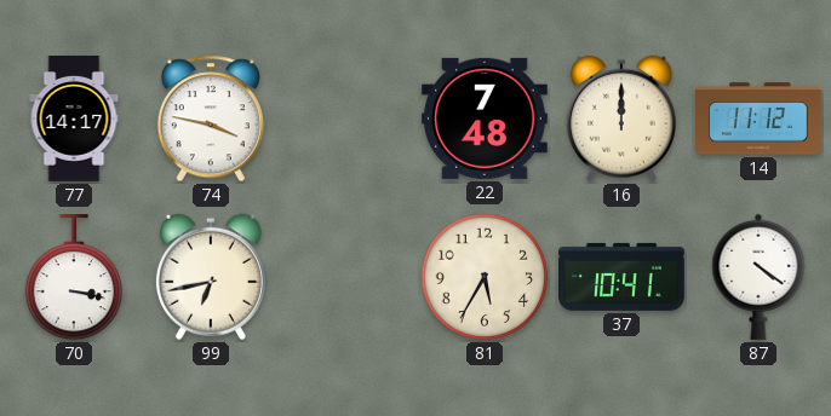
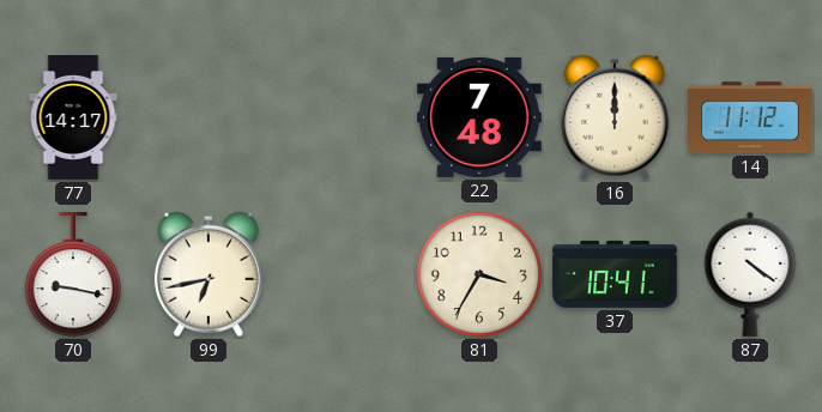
74: 3:47 -> none
70: 3:17 -> 9:17
81: 5:35 -> 3:35
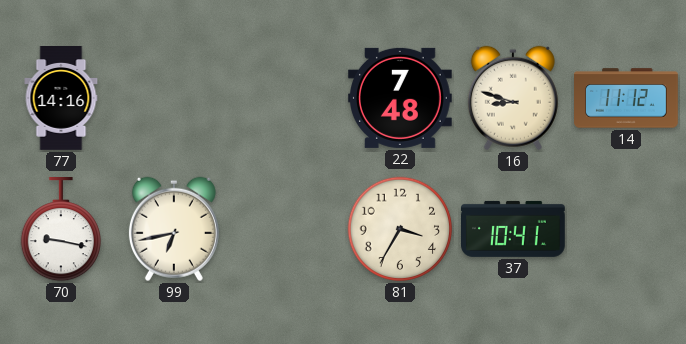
77: 14:17 -> 14:16
16: 12:00 -> 8:48
87: 4:21 -> none
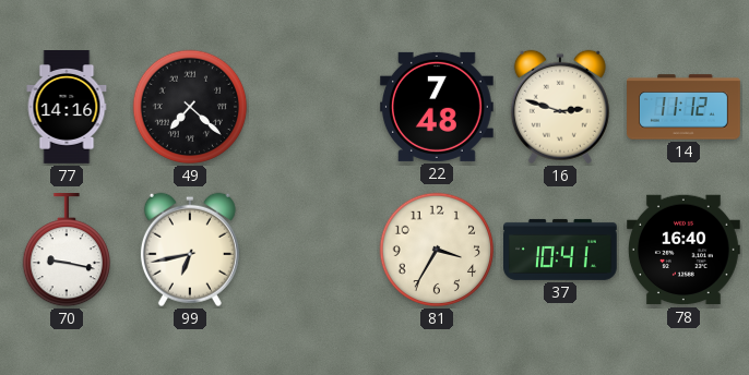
49: none -> 7:22
16: 8:48 -> 2:48
78: none -> 16:40
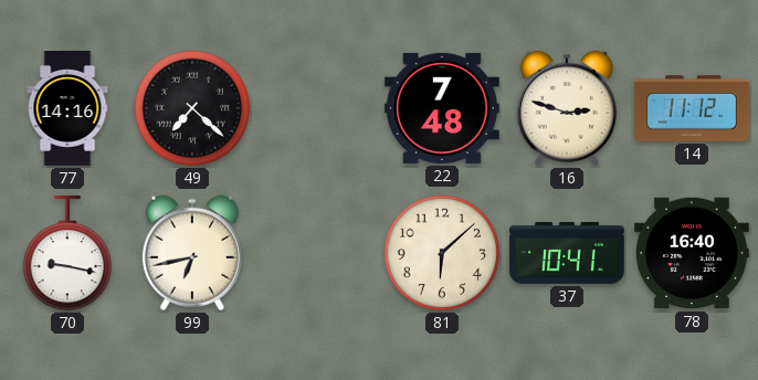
81: 3:35 -> 6:08
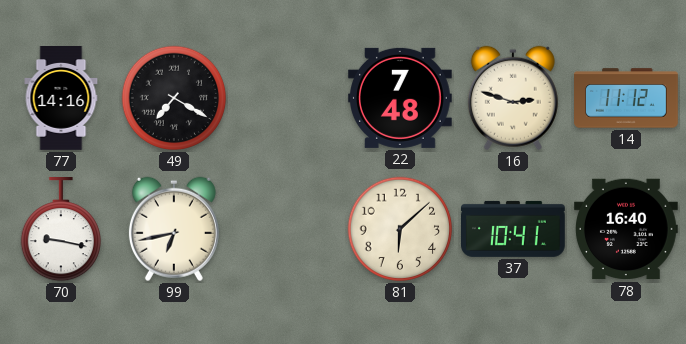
49: 7:22 -> 7:20
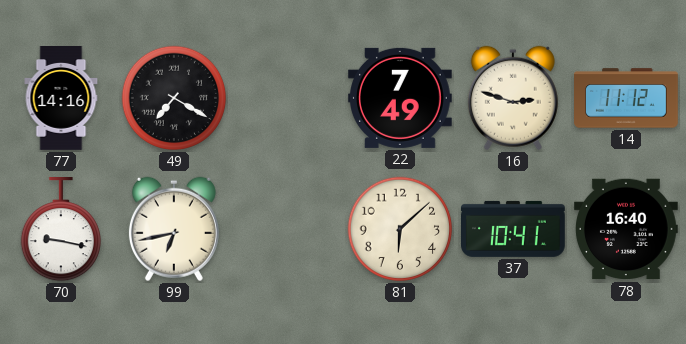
22: 7:48 -> 7:49
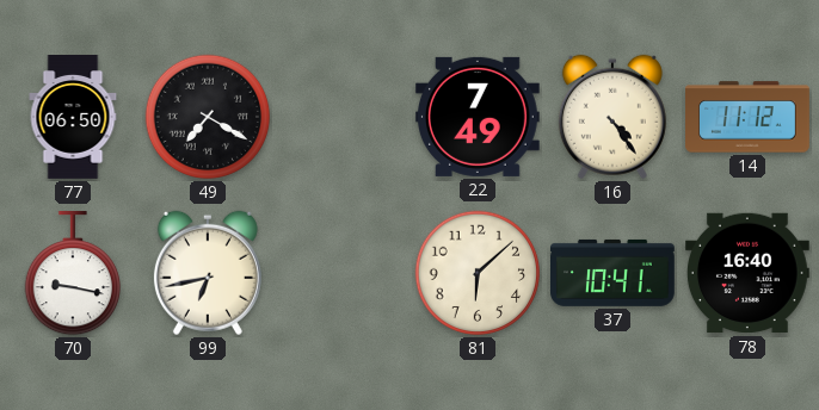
77: 14:16 -> 06:50
16: 2:48 -> 4:24
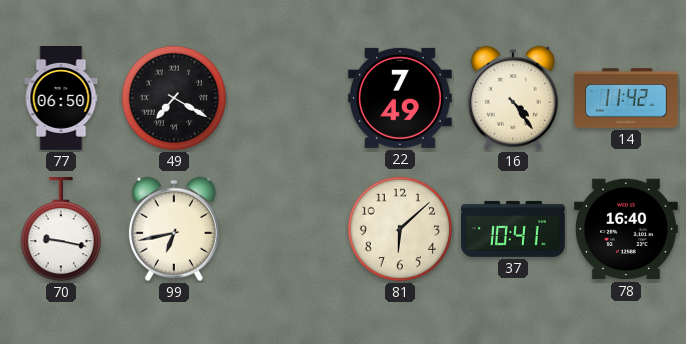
14: 11:12 -> 11:42
